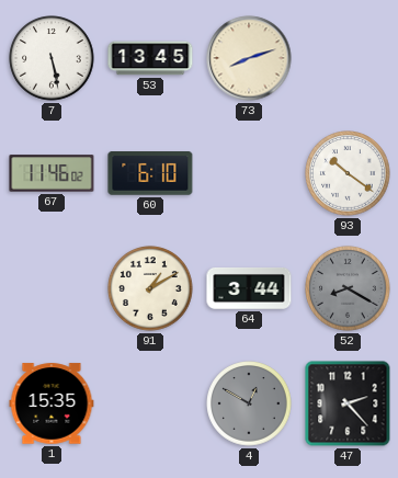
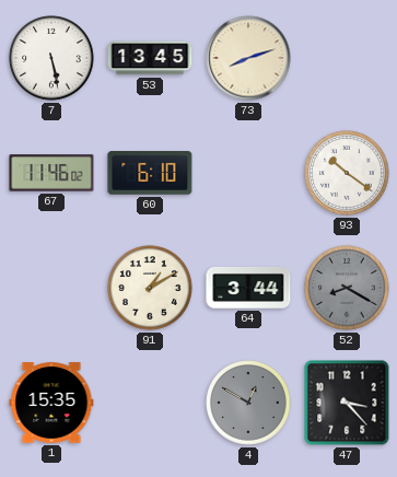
47: 2:23 -> 3:23
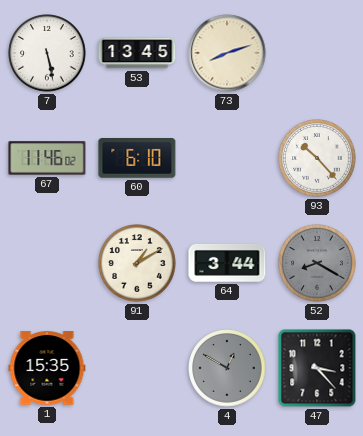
93: 10:21 -> 10:23
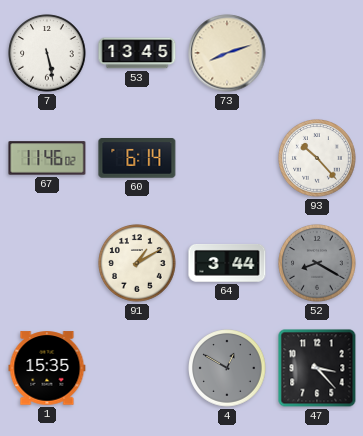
60: 6:10 -> 6:14
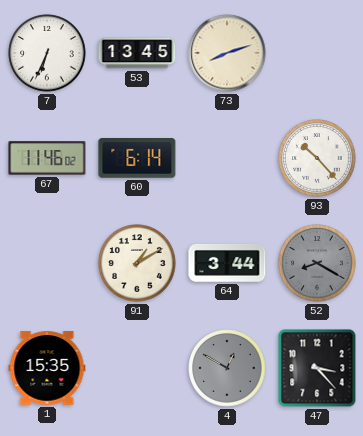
7: 5:28 -> 6:34
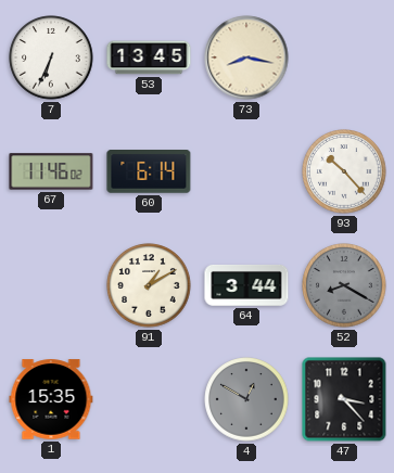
73: 8:12 -> 8:17
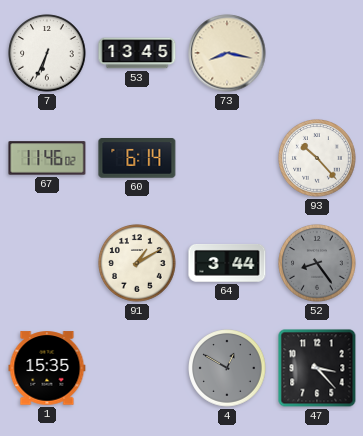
52: 8:20 -> 8:24
